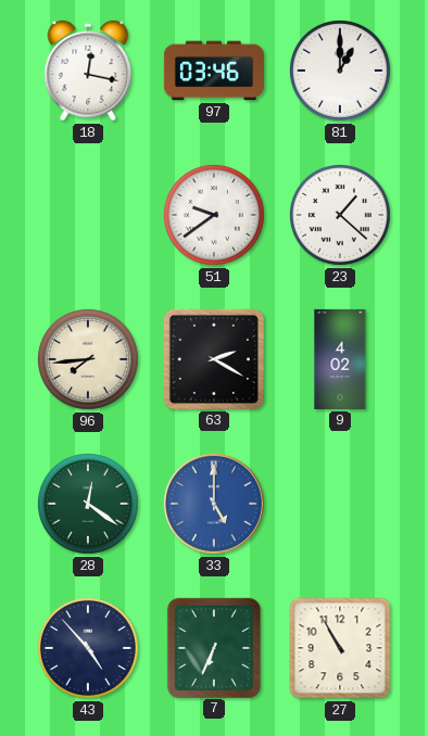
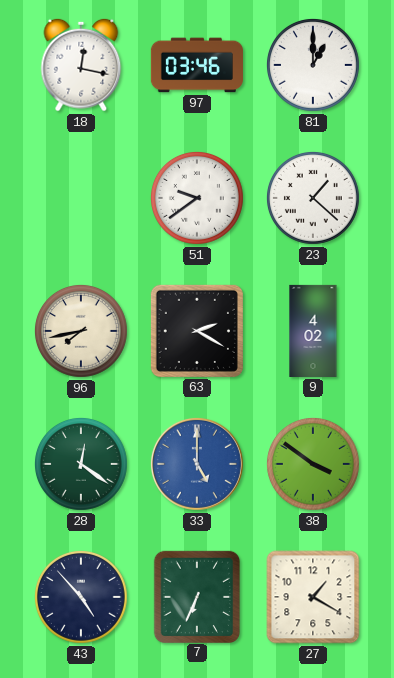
96: 7:44 -> 7:43
38: none -> 3:51
27: 10:55 -> 1:20
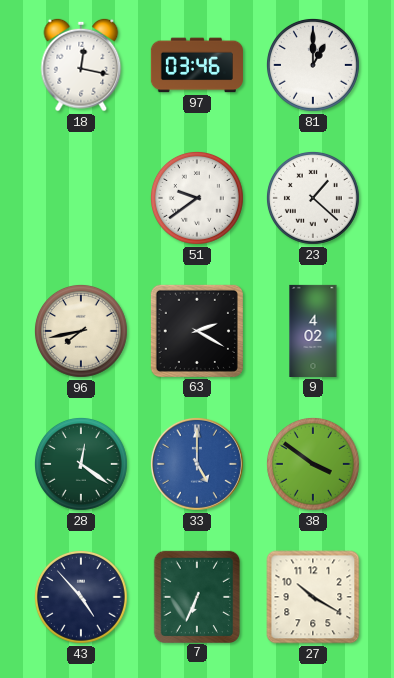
27: 1:20 -> 10:20
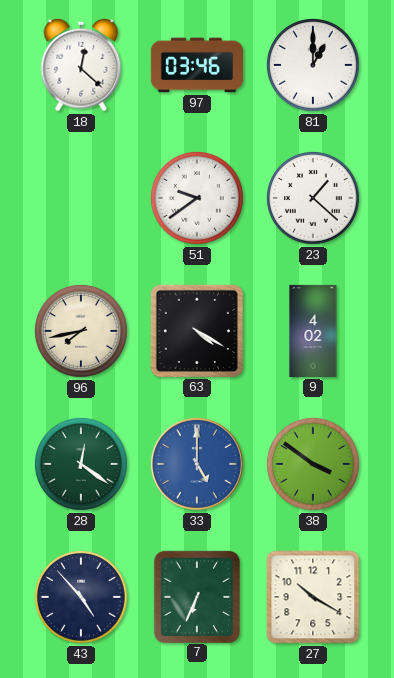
18: 12:17 -> 12:22
63: 2:20 -> 4:20
